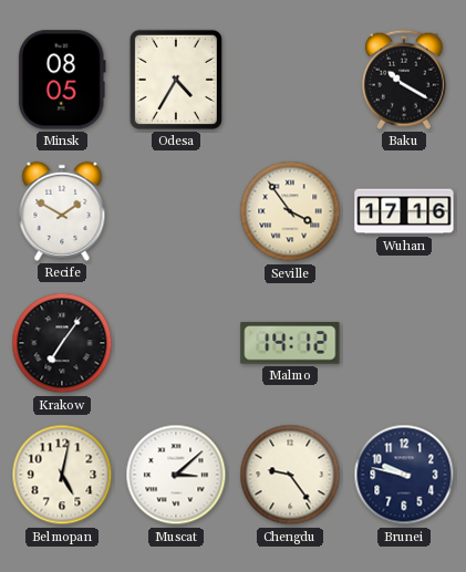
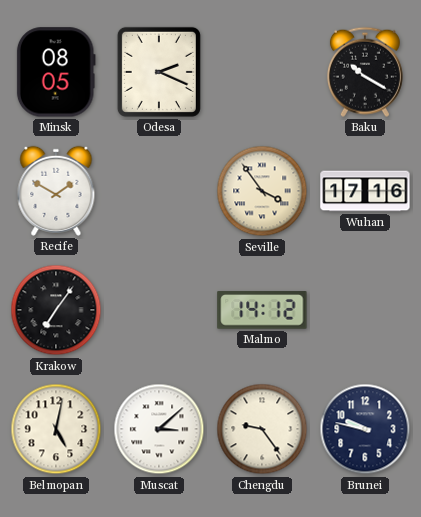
Odesa: 4:35 -> 2:19
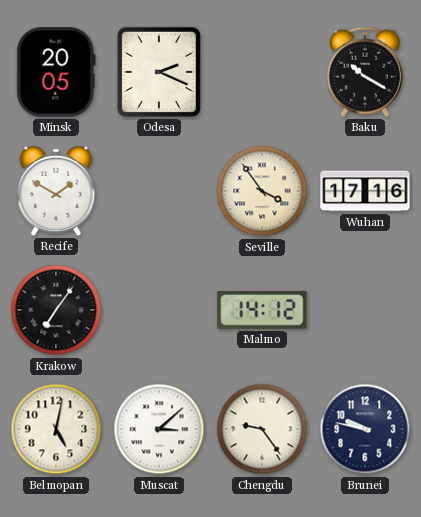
Minsk: 08:05 -> 20:05
